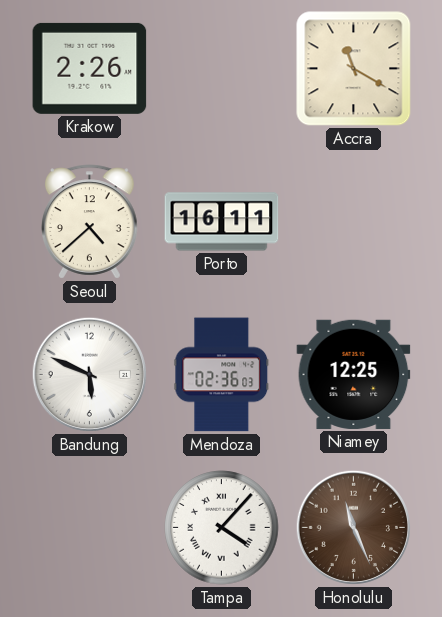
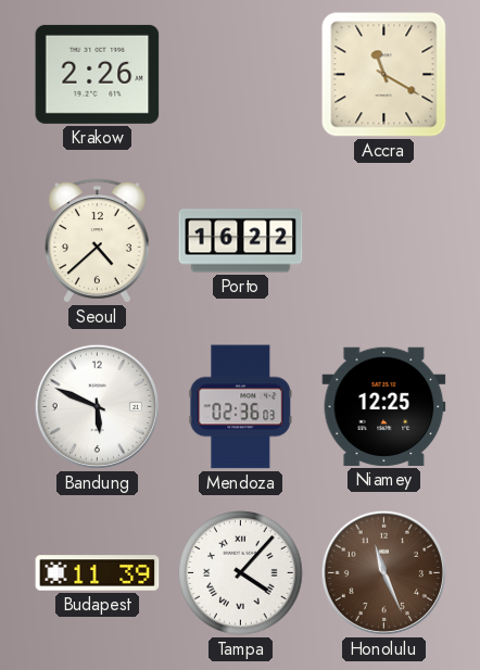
Porto: 16:11 -> 16:22
Budapest: none -> 11:39
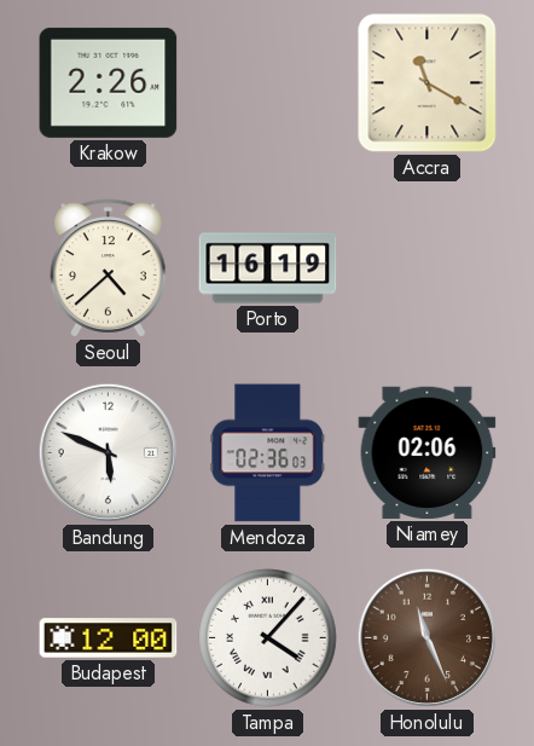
Porto: 16:22 -> 16:19
Niamey: 12:25 -> 02:06
Budapest: 11:39 -> 12:00
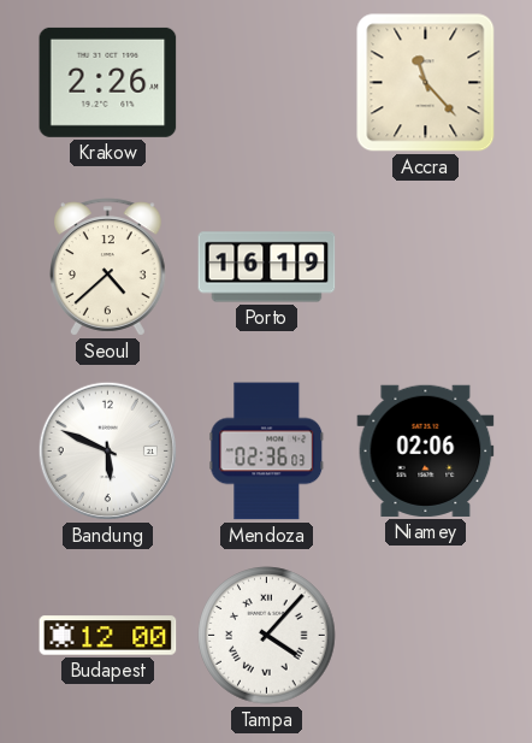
Accra: 11:20 -> 11:23
Honolulu: 11:26 -> none
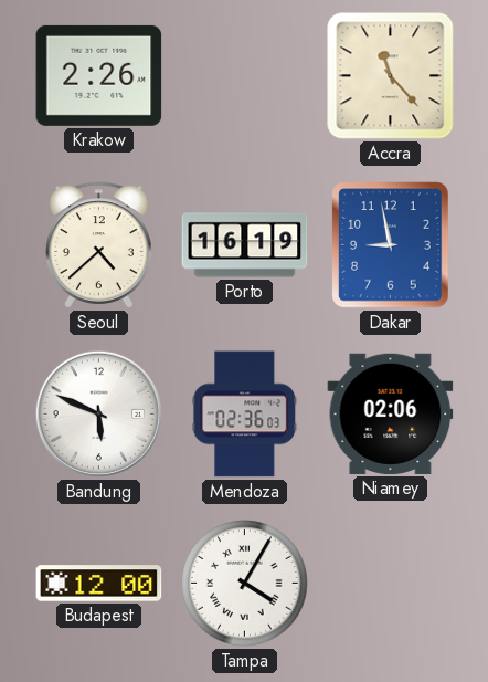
Dakar: none -> 8:58
Tampa: 4:07 -> 4:05
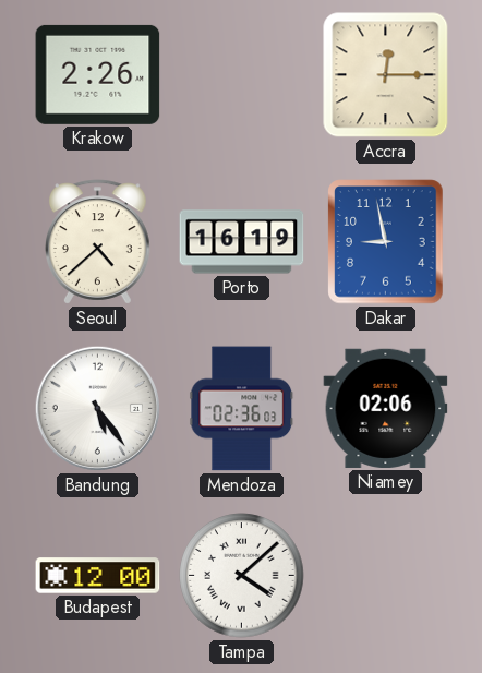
Accra: 11:23 -> 12:15
Bandung: 5:49 -> 5:24
Tampa: 4:05 -> 4:08
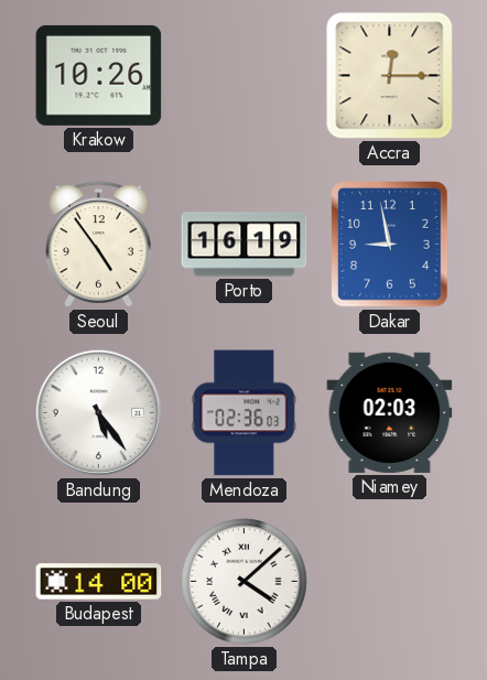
Krakow: 2:26 -> 10:26
Seoul: 4:38 -> 4:54
Niamey: 02:06 -> 02:03
Budapest: 12:00 -> 14:00
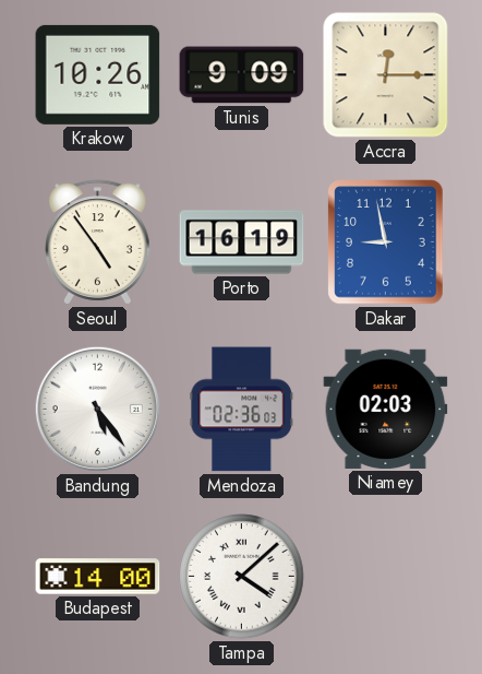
Tunis: none -> 9:09
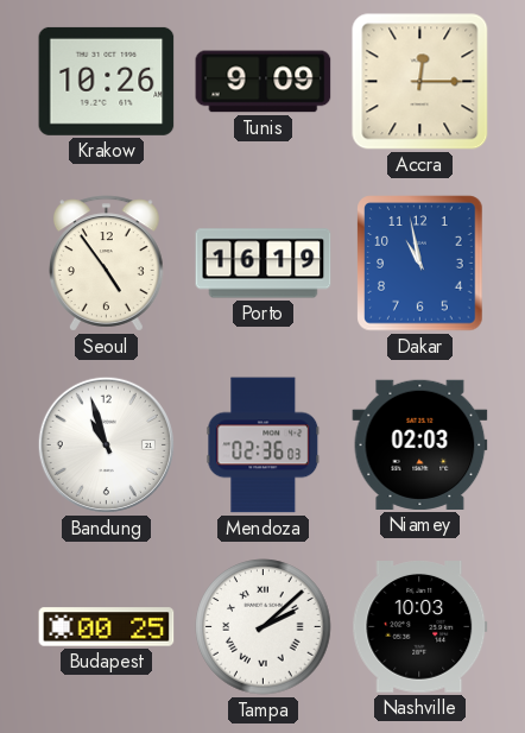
Dakar: 8:58 -> 10:58
Bandung: 5:24 -> 10:57
Budapest: 14:00 -> 00:25
Tampa: 4:08 -> 2:08
Nashville: none -> 10:03
